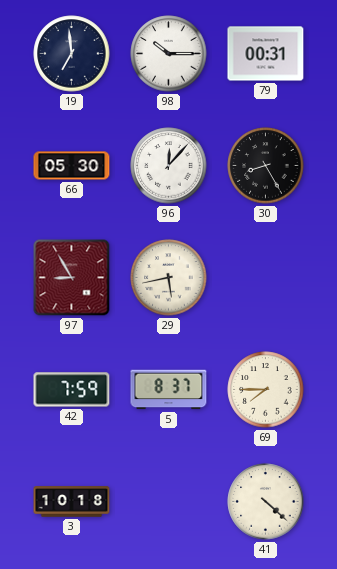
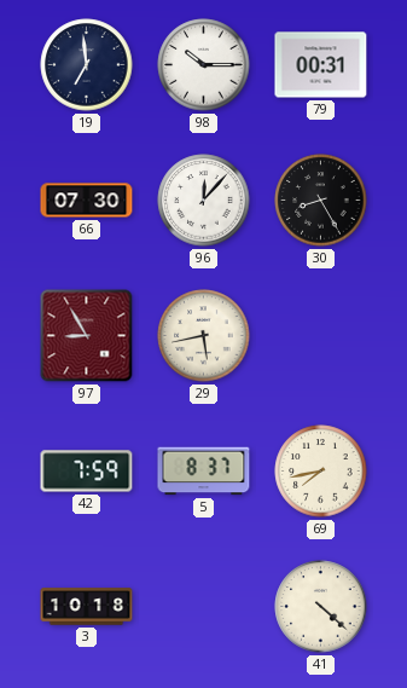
66: 05:30 -> 07:30
69: 7:45 -> 7:43
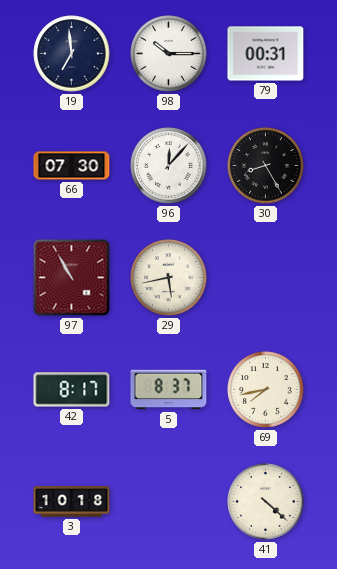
97: 8:55 -> 10:55
42: 7:59 -> 8:17
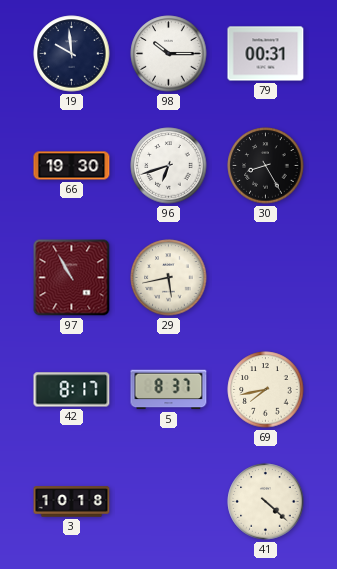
19: 6:59 -> 9:59
66: 07:30 -> 19:30
96: 12:07 -> 6:42
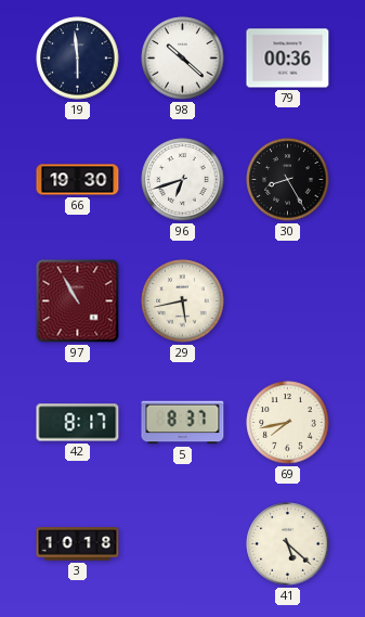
19: 9:59 -> 5:59
98: 10:15 -> 10:22
79: 00:31 -> 00:36
41: 4:22 -> 5:22
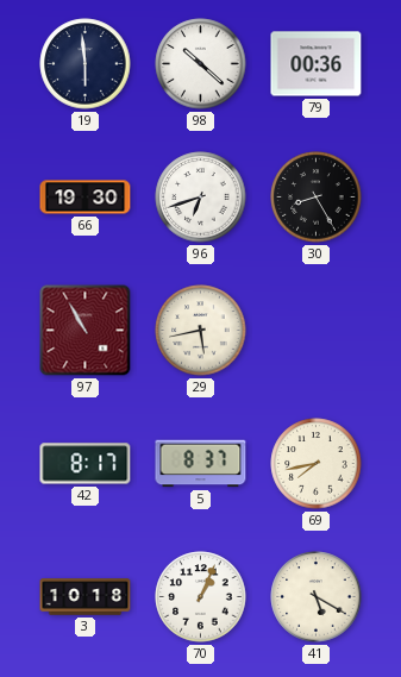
70: none -> 1:04
41: 5:22 -> 5:20
